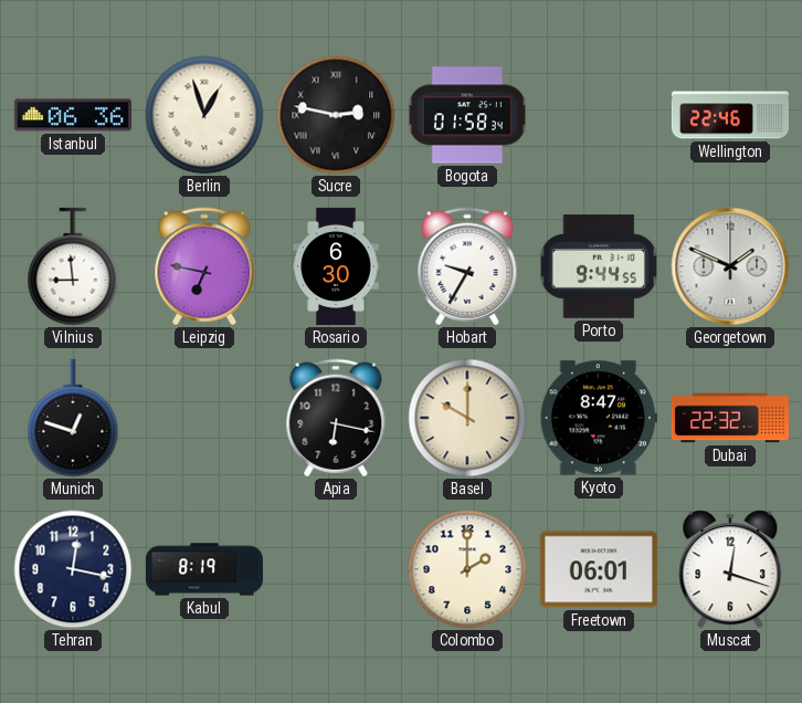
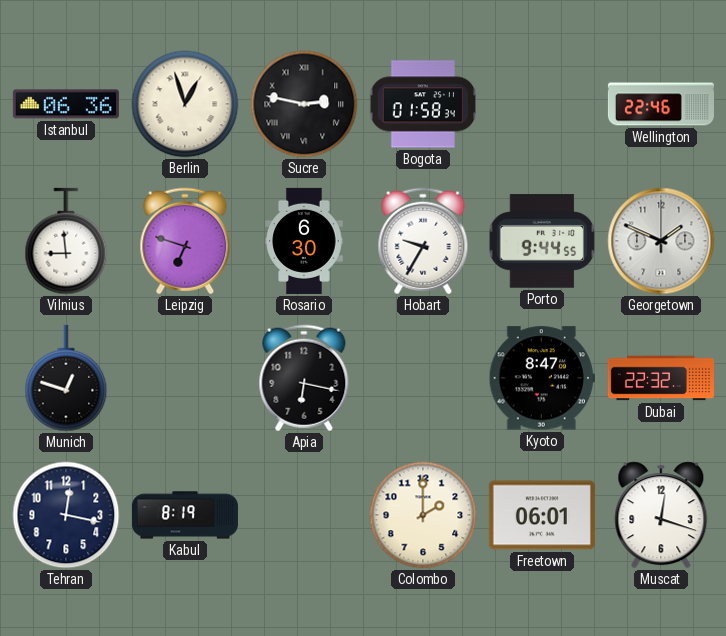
Leipzig: 6:47 -> 6:48
Basel: 10:00 -> none
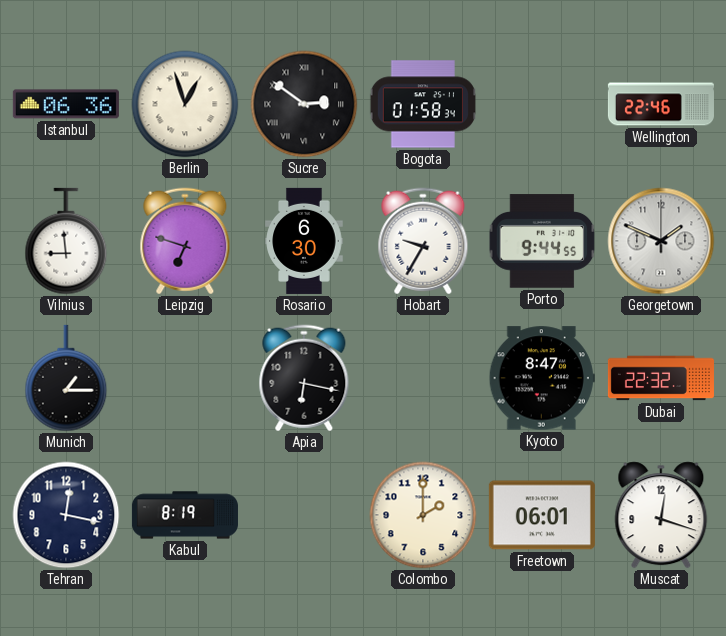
Sucre: 2:47 -> 2:51
Munich: 12:48 -> 1:15
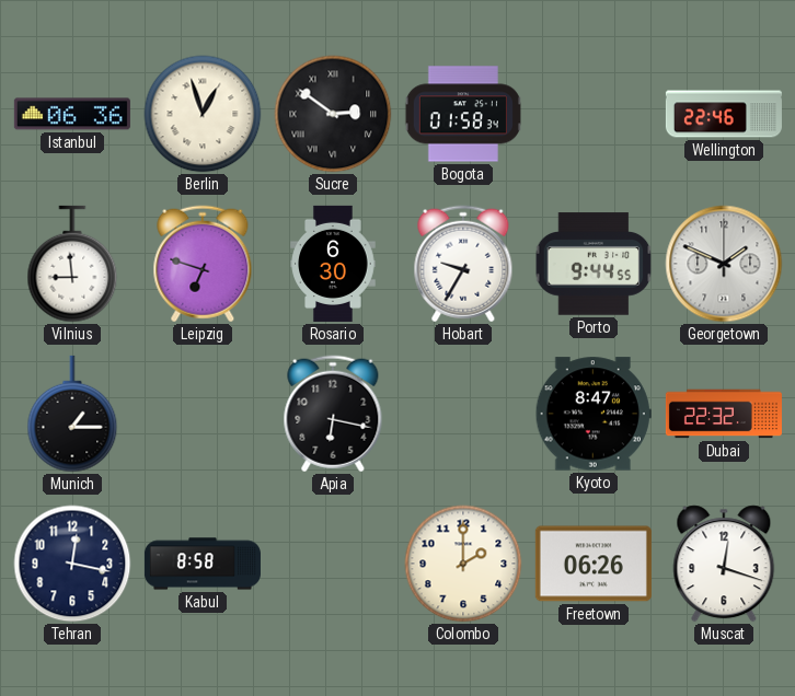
Kabul: 8:19 -> 8:58
Freetown: 06:01 -> 06:26
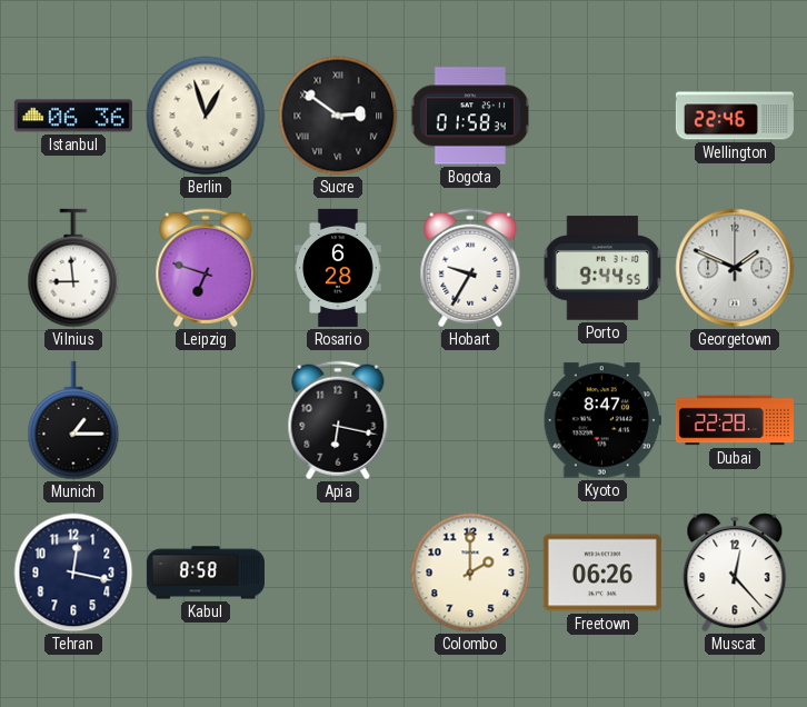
Rosario: 6:30 -> 6:28
Dubai: 22:32 -> 22:28
Muscat: 12:18 -> 12:23
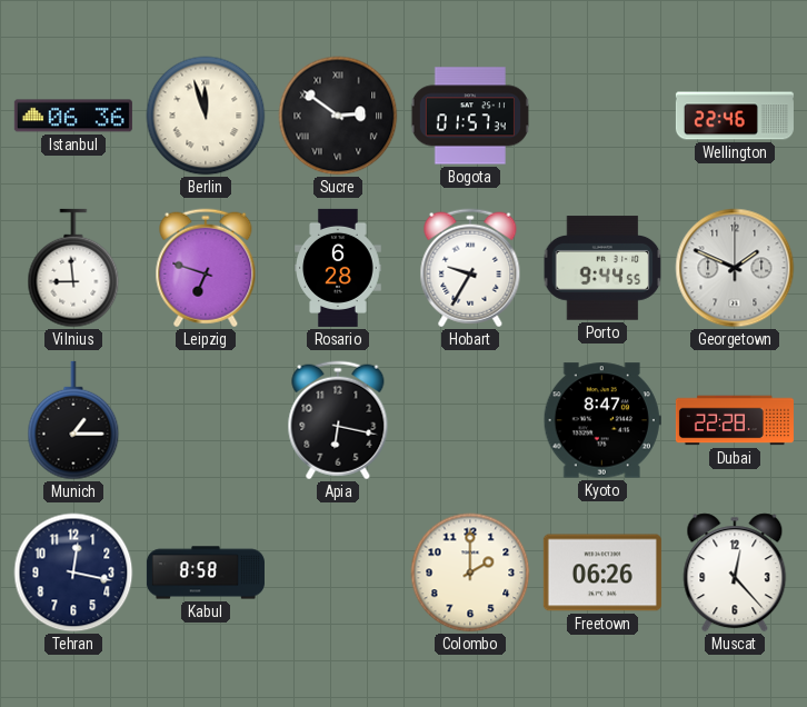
Berlin: 12:57 -> 11:57
Bogota: 01:58 -> 01:57
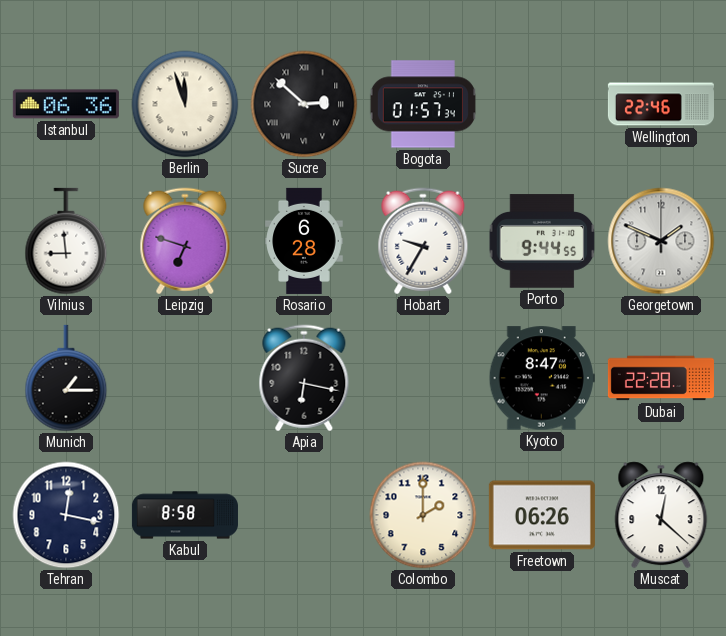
Sucre: 2:51 -> 2:52
Muscat: 12:23 -> 12:22
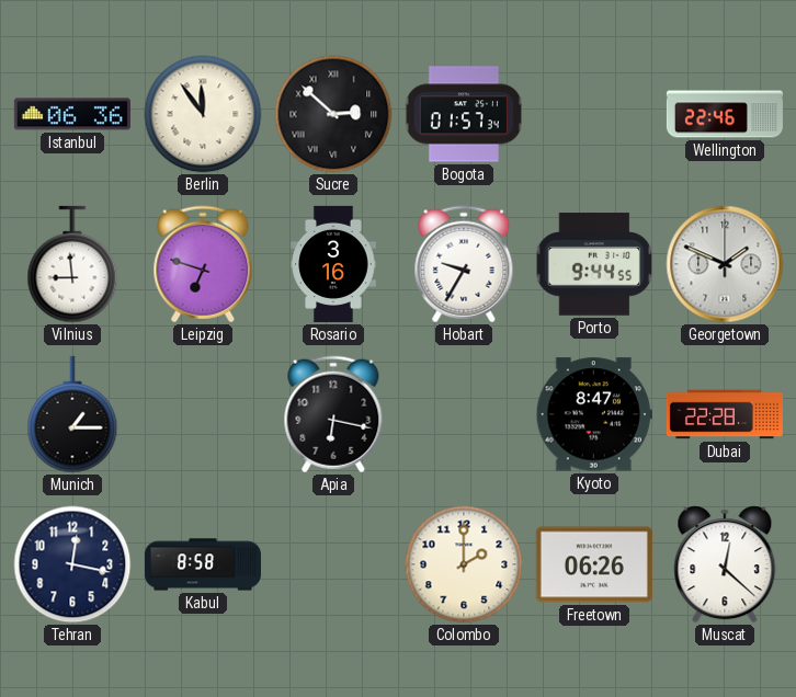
Berlin: 11:57 -> 11:54
Rosario: 6:28 -> 3:16
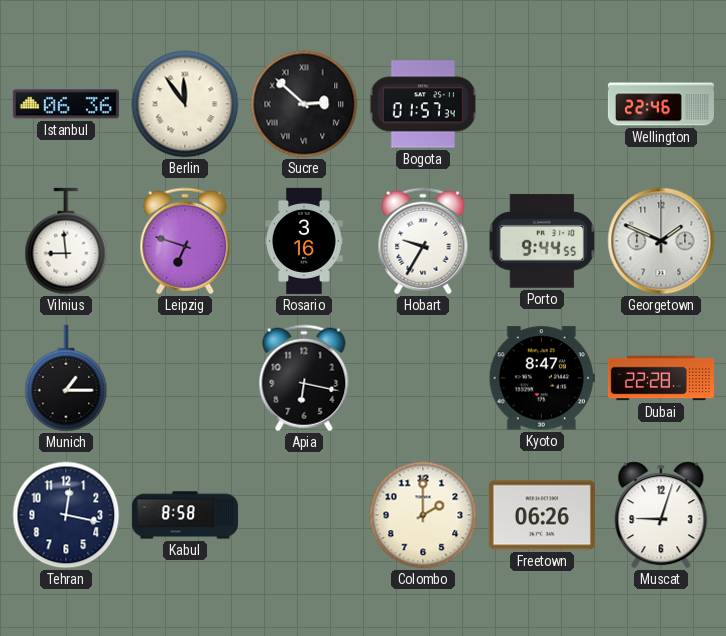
Muscat: 12:22 -> 9:03
